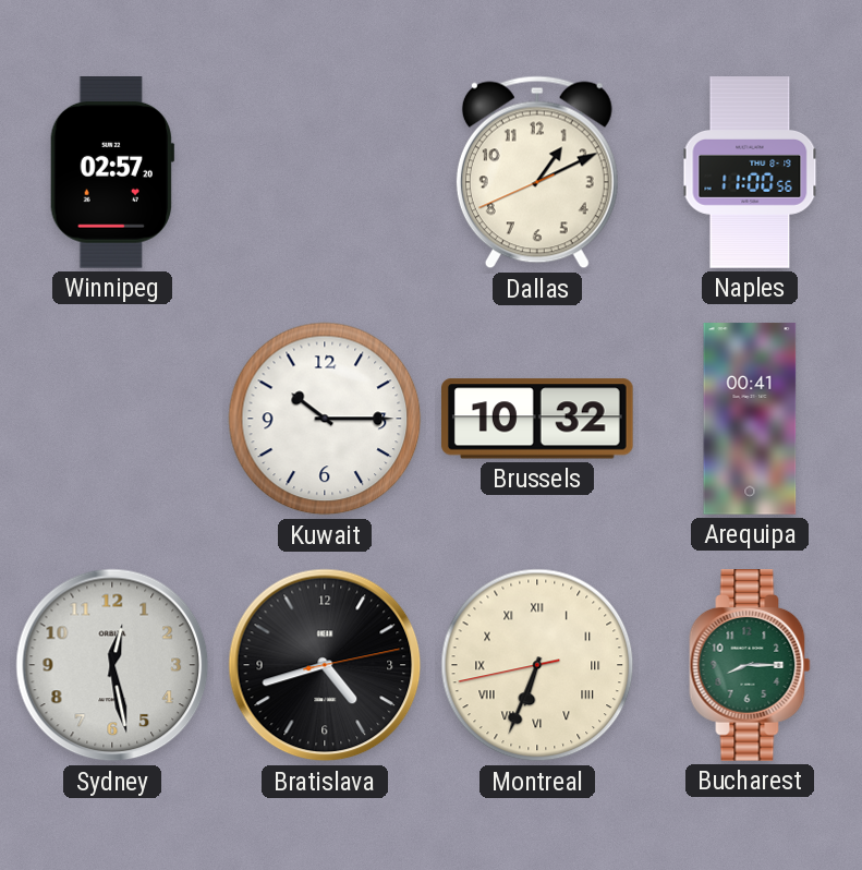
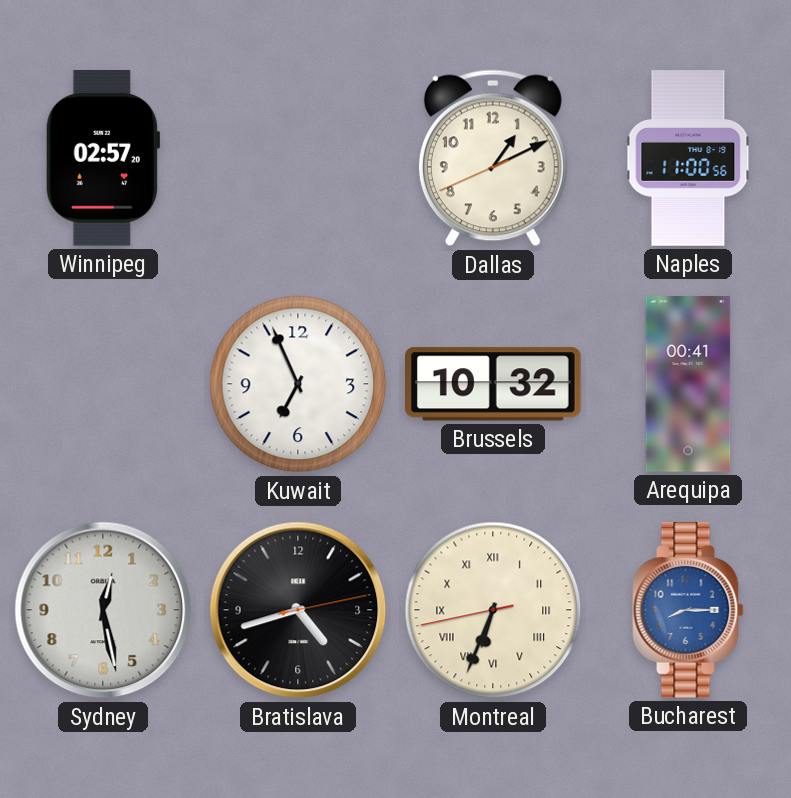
Kuwait: 10:15 -> 6:56
Bucharest dial: green -> blue
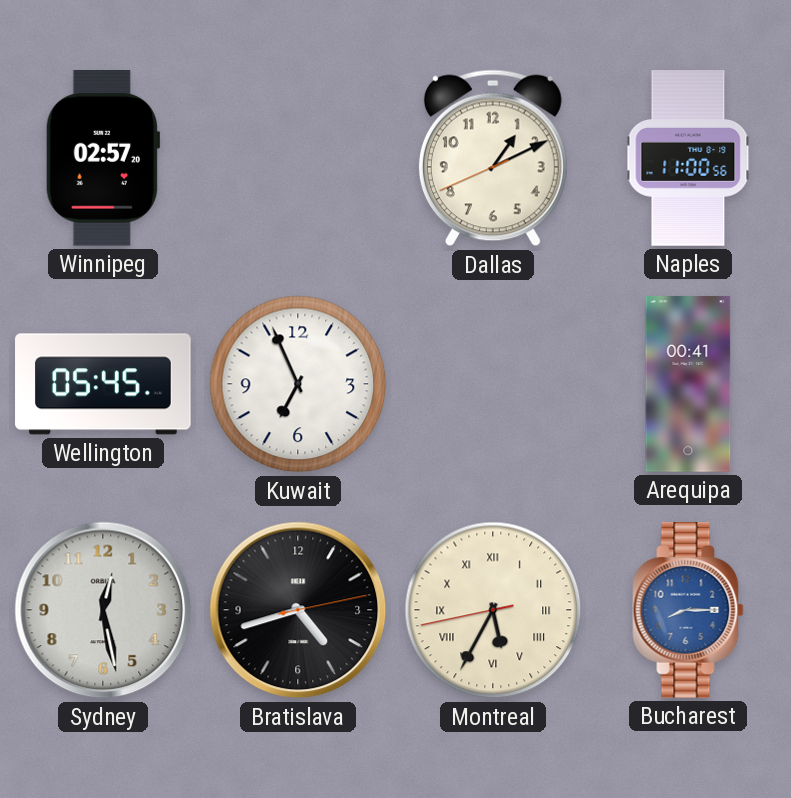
Wellington: none -> 05:45
Brussels: 10:32 -> none
Montreal: 6:33 -> 5:34
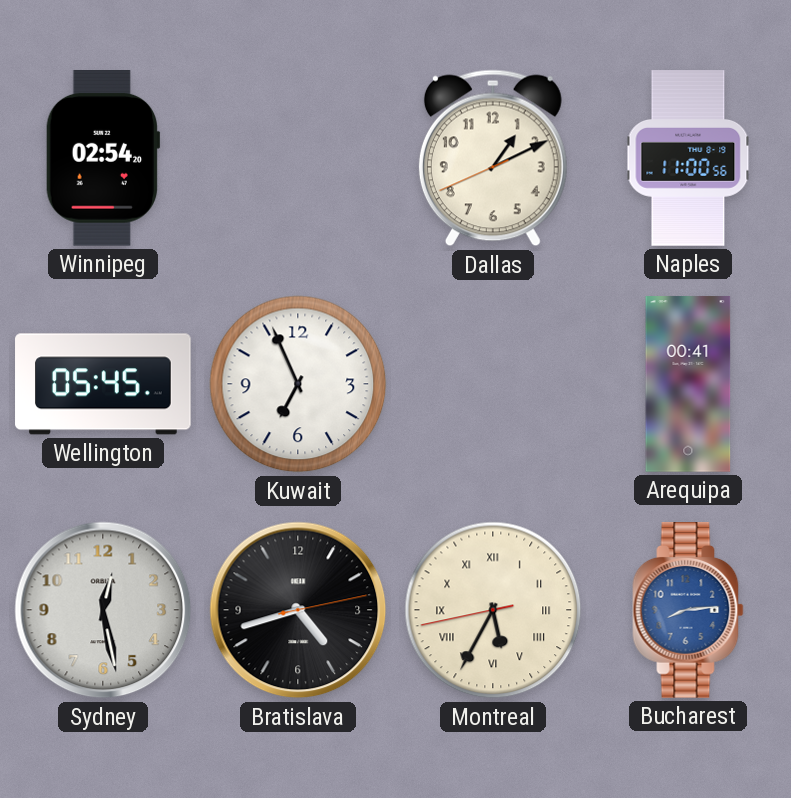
Winnipeg: 02:57 -> 02:54
Bucharest: 8:15 -> 8:14
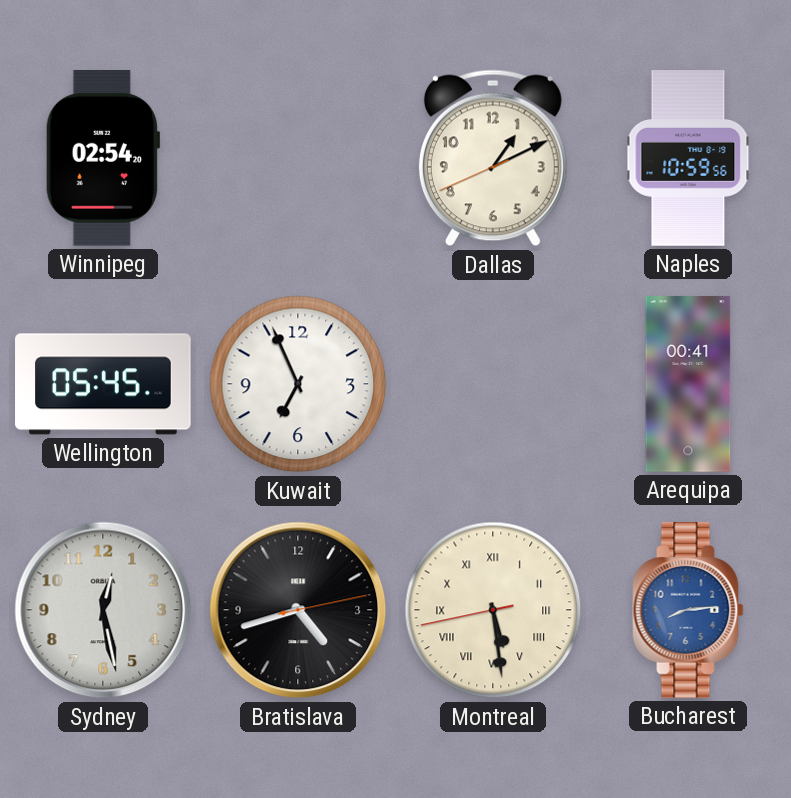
Naples: 11:00 -> 10:59
Montreal: 5:34 -> 5:28
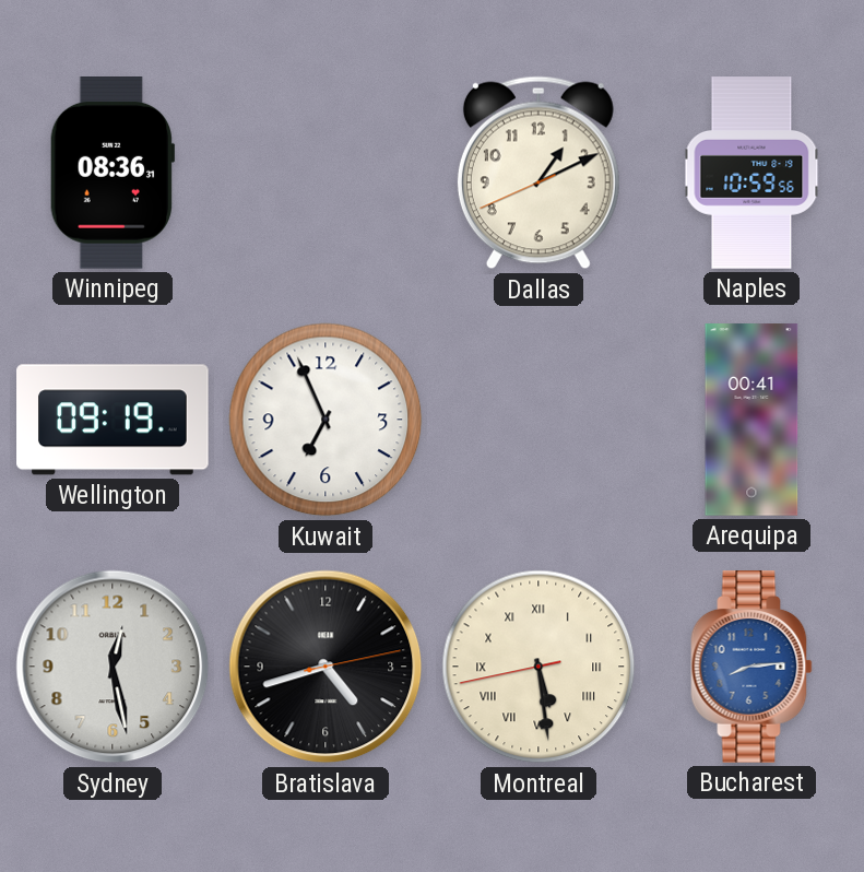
Winnipeg: 02:54 -> 08:36
Wellington: 05:45 -> 09:19
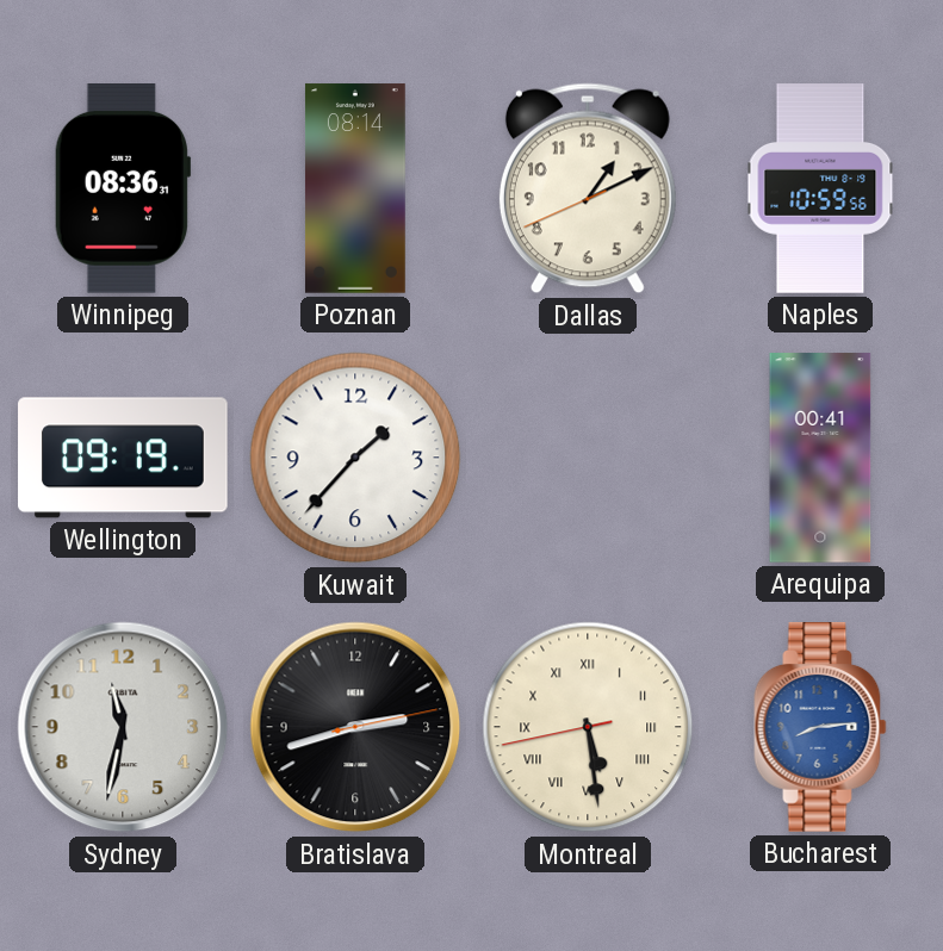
Poznan: none -> 08:14
Kuwait: 6:56 -> 1:37
Sydney: 12:28 -> 11:32
Bratislava: 4:42 -> 2:42
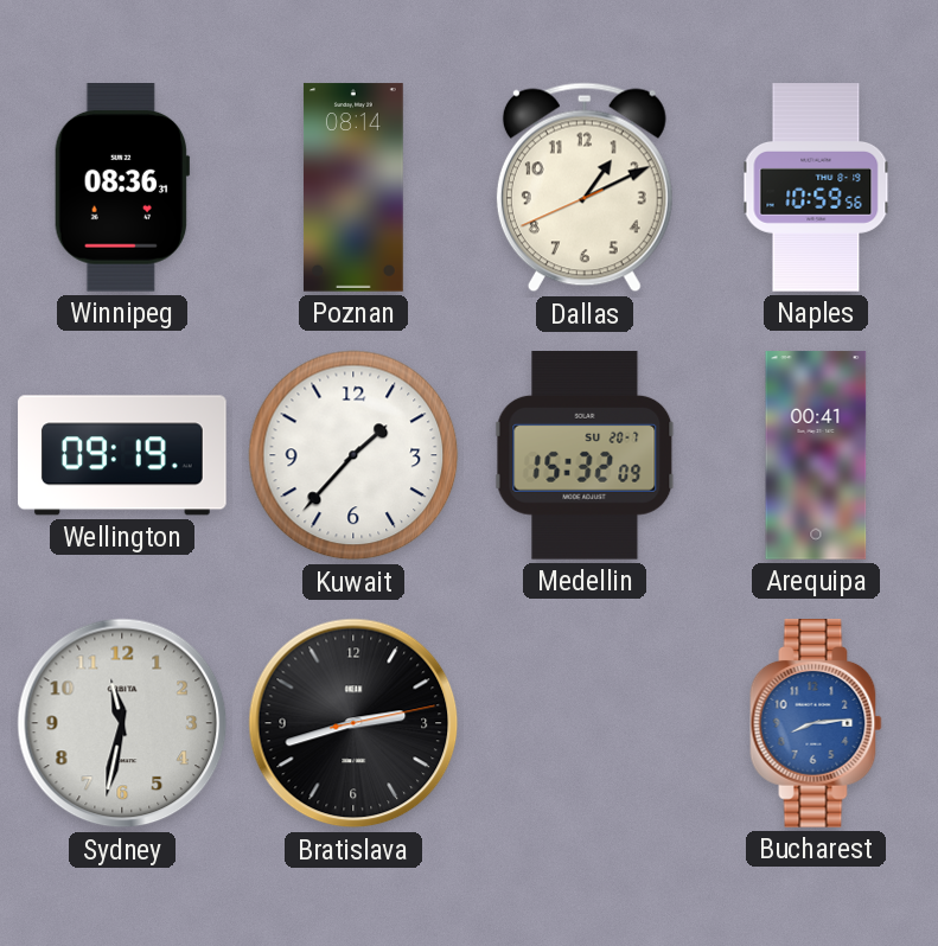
Medellin: none -> 15:32
Montreal: 5:28 -> none
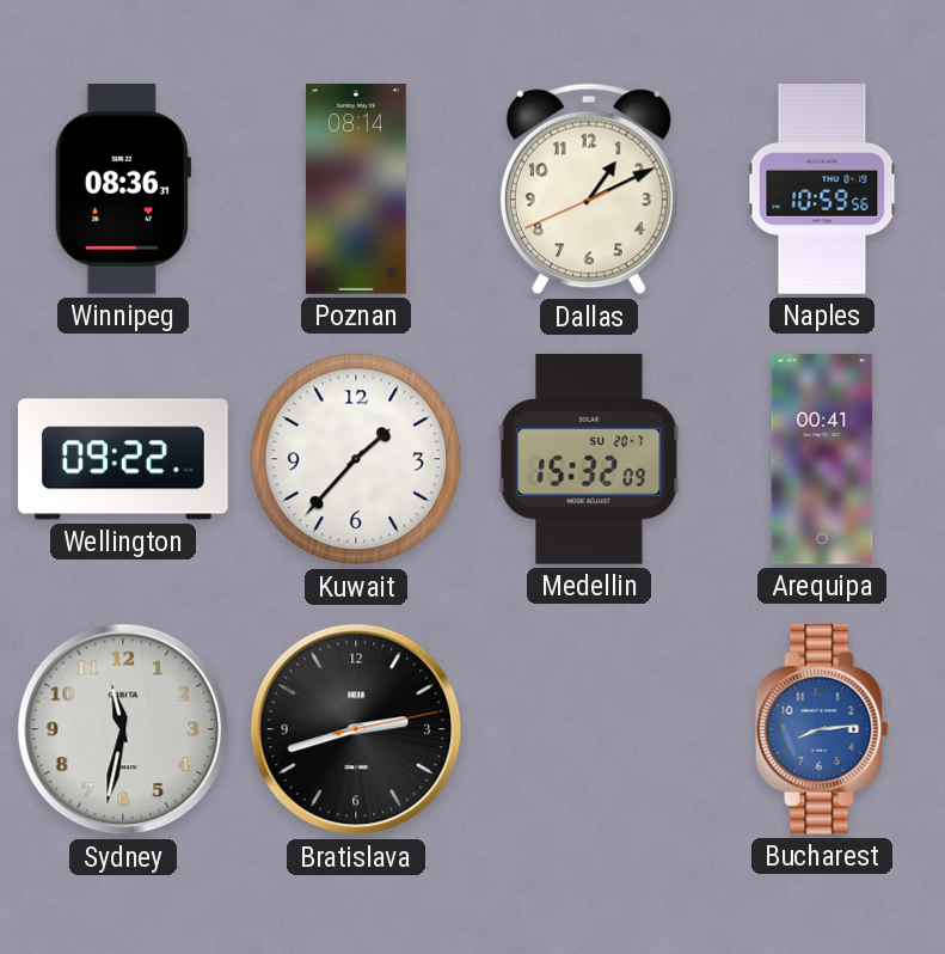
Wellington: 09:19 -> 09:22
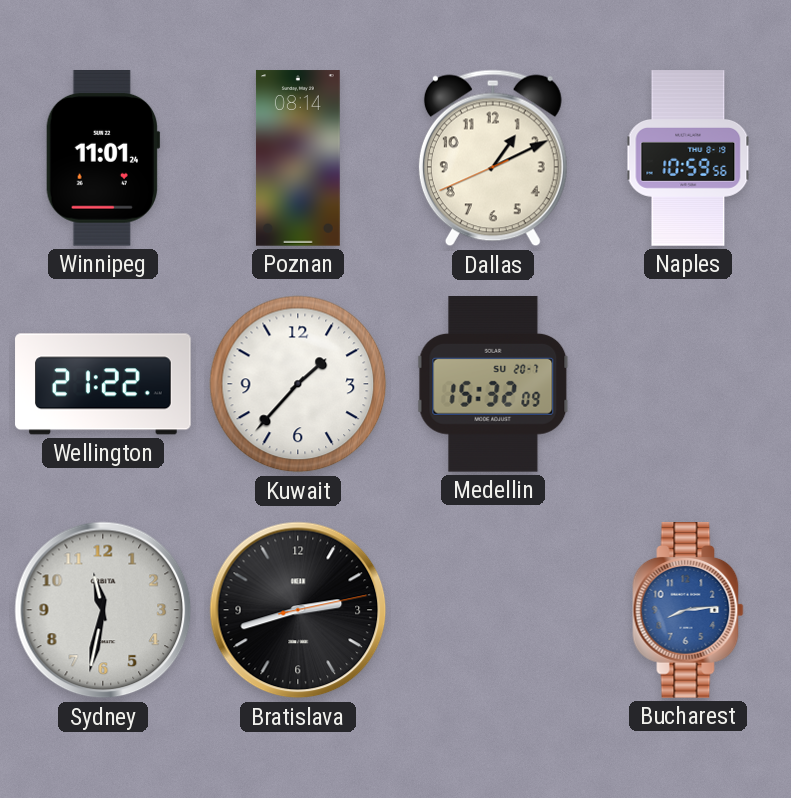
Winnipeg: 08:36 -> 11:01
Wellington: 09:22 -> 21:22
Arequipa: 00:41 -> none
